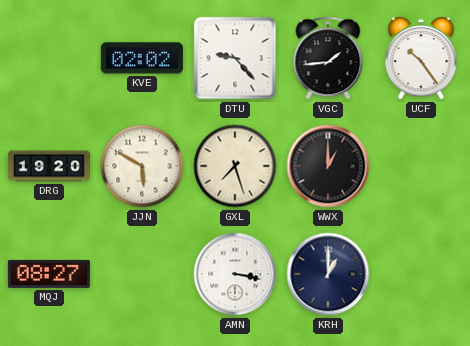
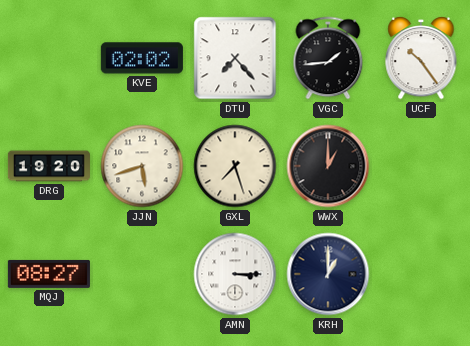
DTU: 9:23 -> 7:23
JJN: 5:50 -> 5:42
AMN: 3:17 -> 3:15
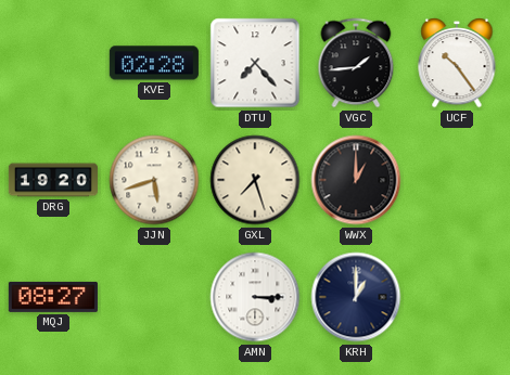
KVE: 02:02 -> 02:28
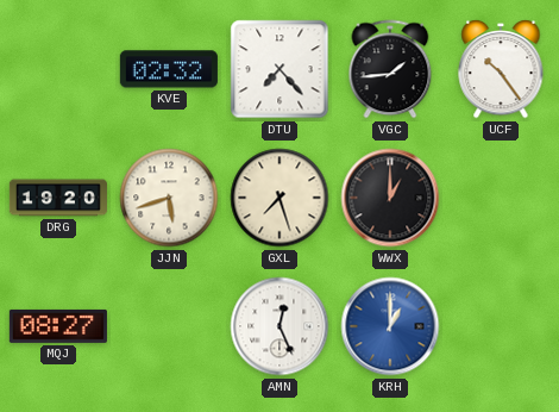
KVE: 02:28 -> 02:32
AMN: 3:15 -> 12:26
KRH dial: navy -> blue
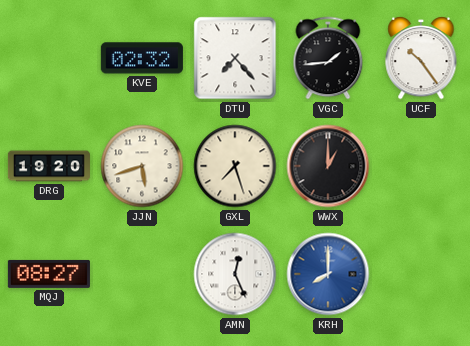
KRH: 1:00 -> 8:00
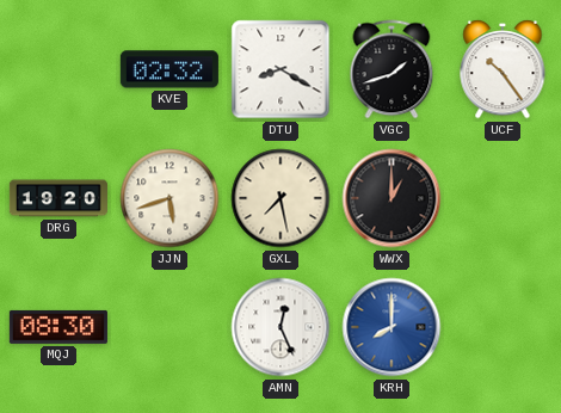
DTU: 7:23 -> 8:20
VGC: 1:44 -> 1:42
GXL: 7:27 -> 7:28
MQJ: 08:27 -> 08:30
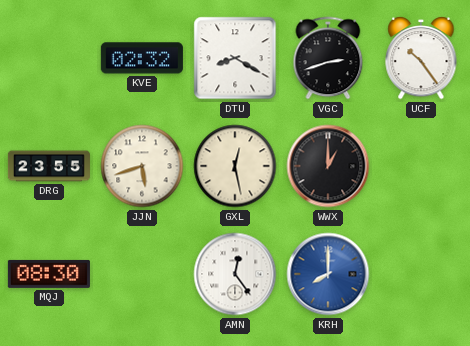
VGC: 1:42 -> 2:42
DRG: 19:20 -> 23:55
GXL: 7:28 -> 12:28
AMN: 12:26 -> 12:24
